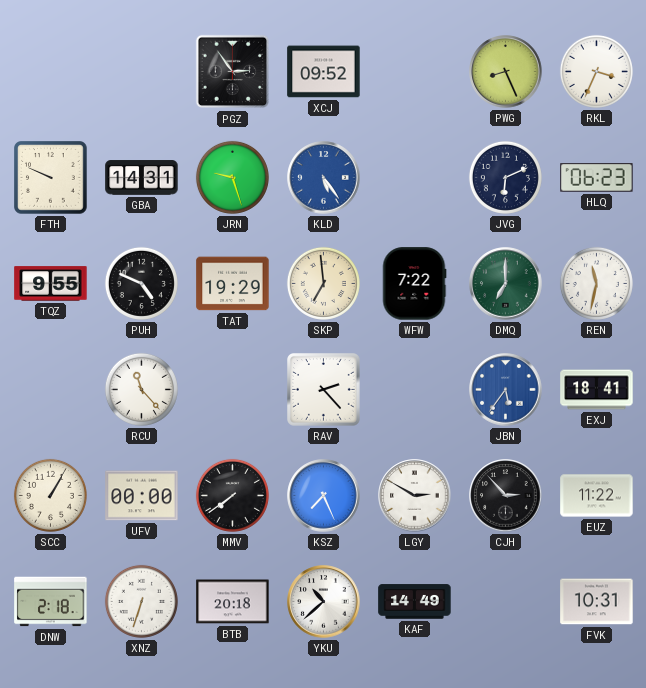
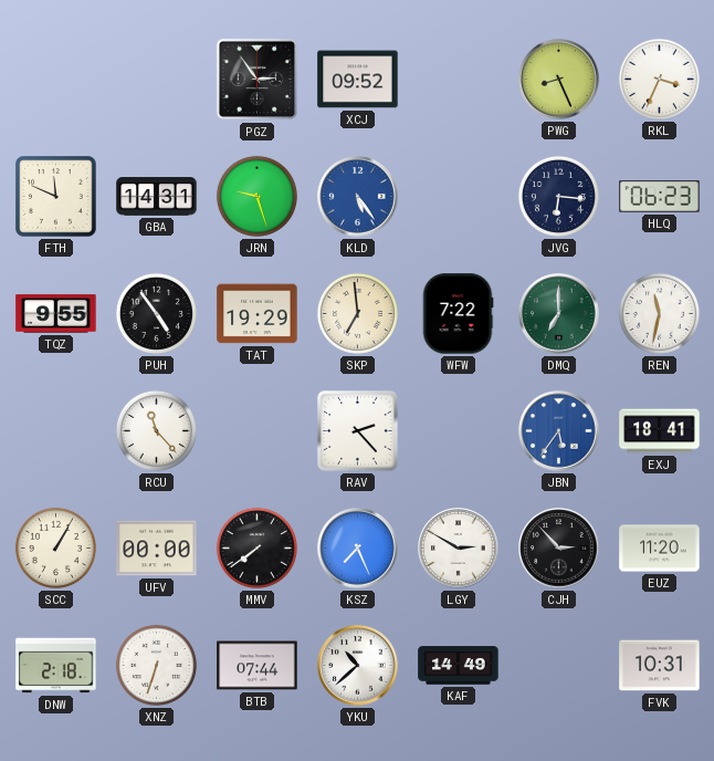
FTH: 9:49 -> 11:49
JVG: 6:11 -> 6:16
PUH: 4:49 -> 4:54
EUZ: 11:22 -> 11:20
BTB: 20:18 -> 07:44
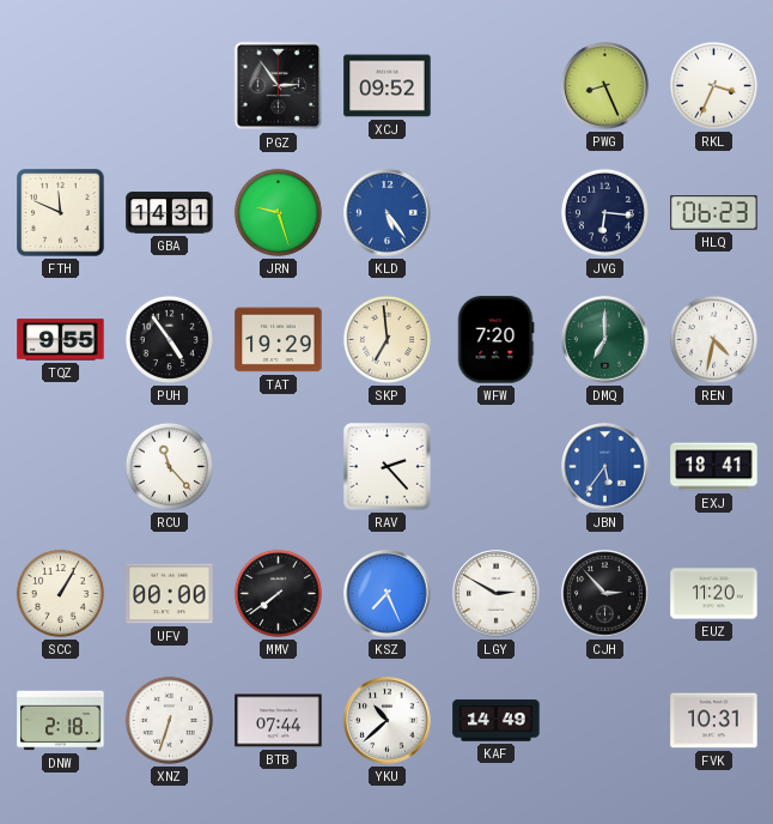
WFW: 7:22 -> 7:20
REN: 11:32 -> 4:32
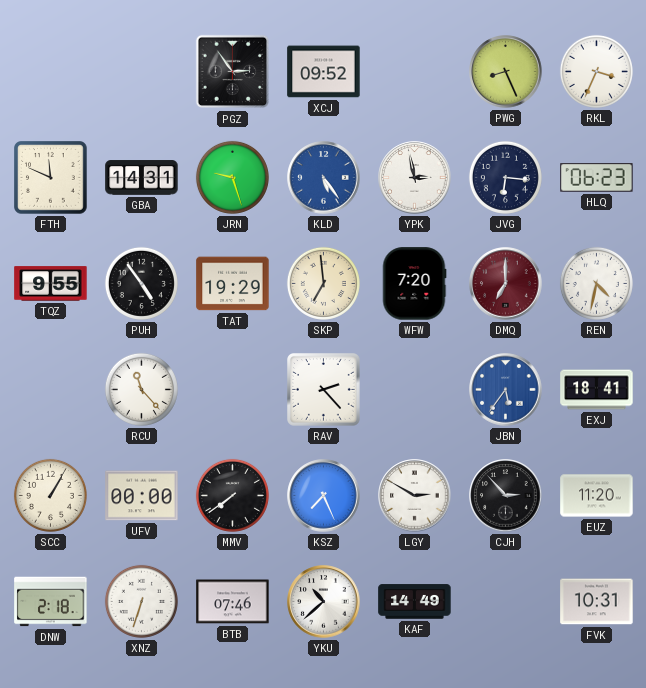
YPK: none -> 2:58
DMQ dial: green -> burgundy
BTB: 07:44 -> 07:46
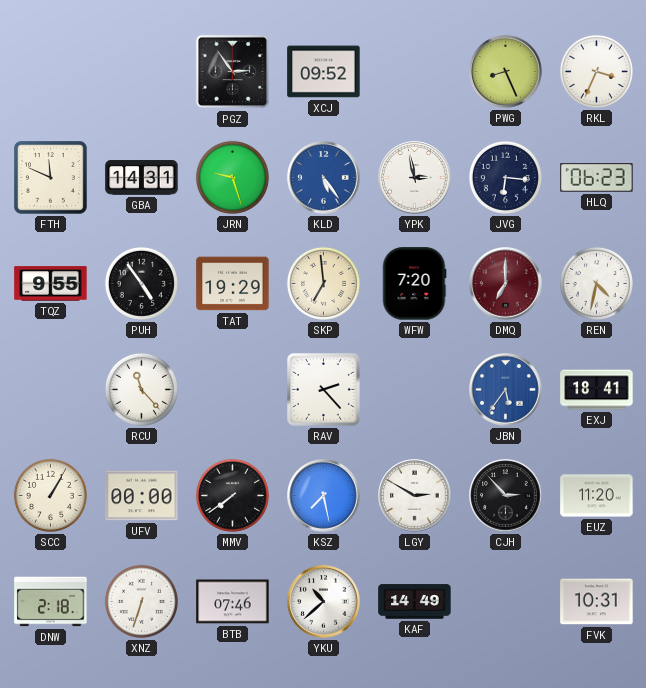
KSZ: 7:26 -> 7:28
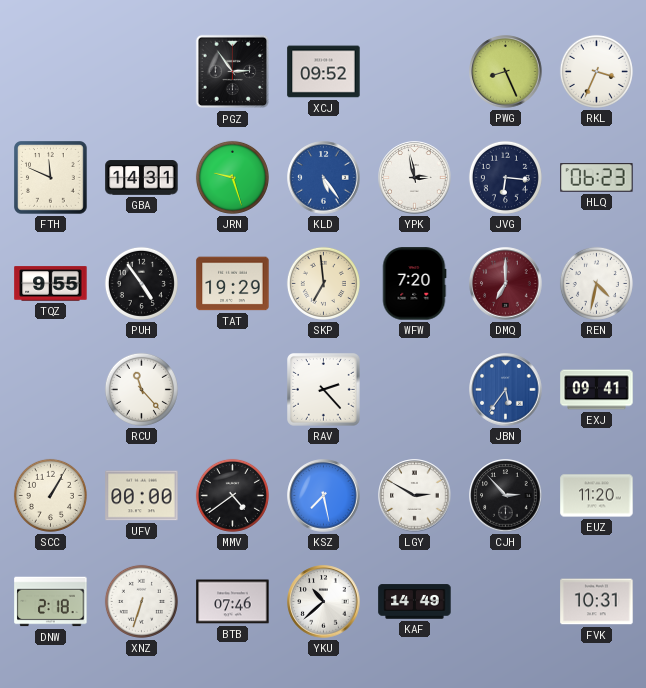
EXJ: 18:41 -> 09:41
MMV: 7:39 -> 4:39
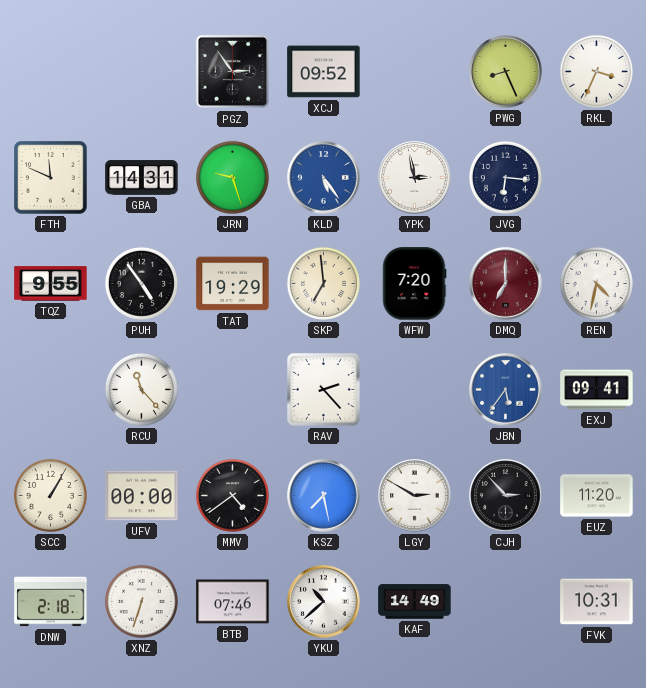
HLQ: 06:23 -> none
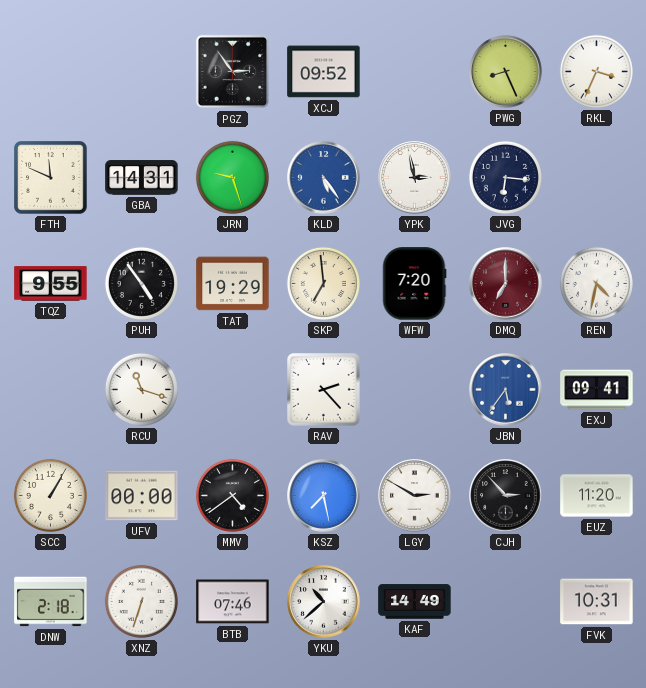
RCU: 11:23 -> 11:18
